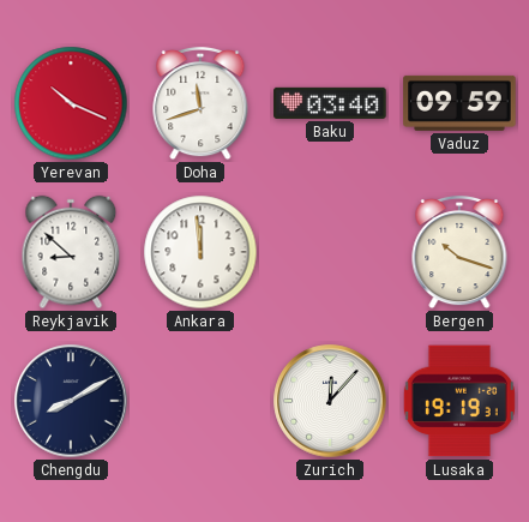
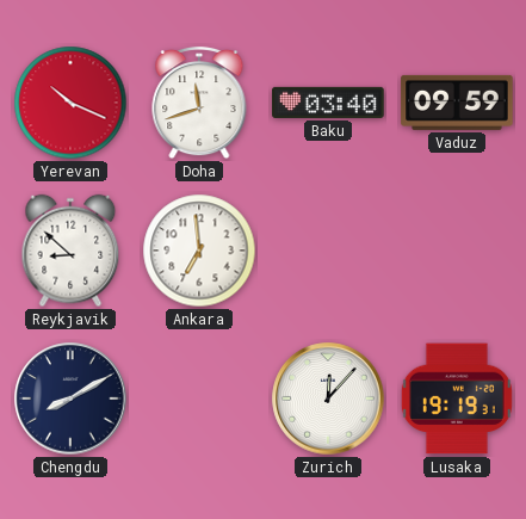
Ankara: 11:59 -> 6:59
Bergen: 10:18 -> none
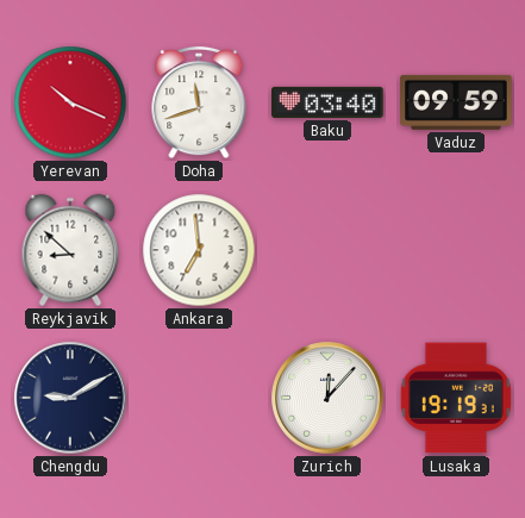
Chengdu: 8:10 -> 9:10
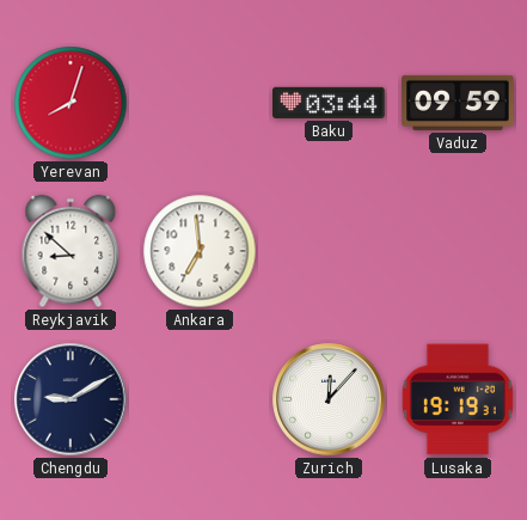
Yerevan: 10:19 -> 8:03
Doha: 11:42 -> none
Baku: 03:40 -> 03:44
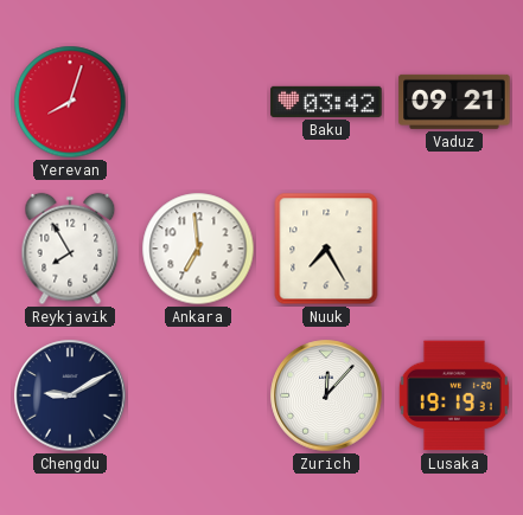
Baku: 03:44 -> 03:42
Vaduz: 09:59 -> 09:21
Reykjavik: 8:52 -> 7:55
Nuuk: none -> 7:25
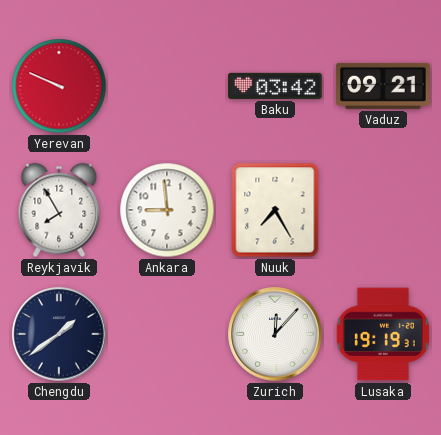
Yerevan: 8:03 -> 9:49
Ankara: 6:59 -> 8:59
Chengdu: 9:10 -> 1:39
